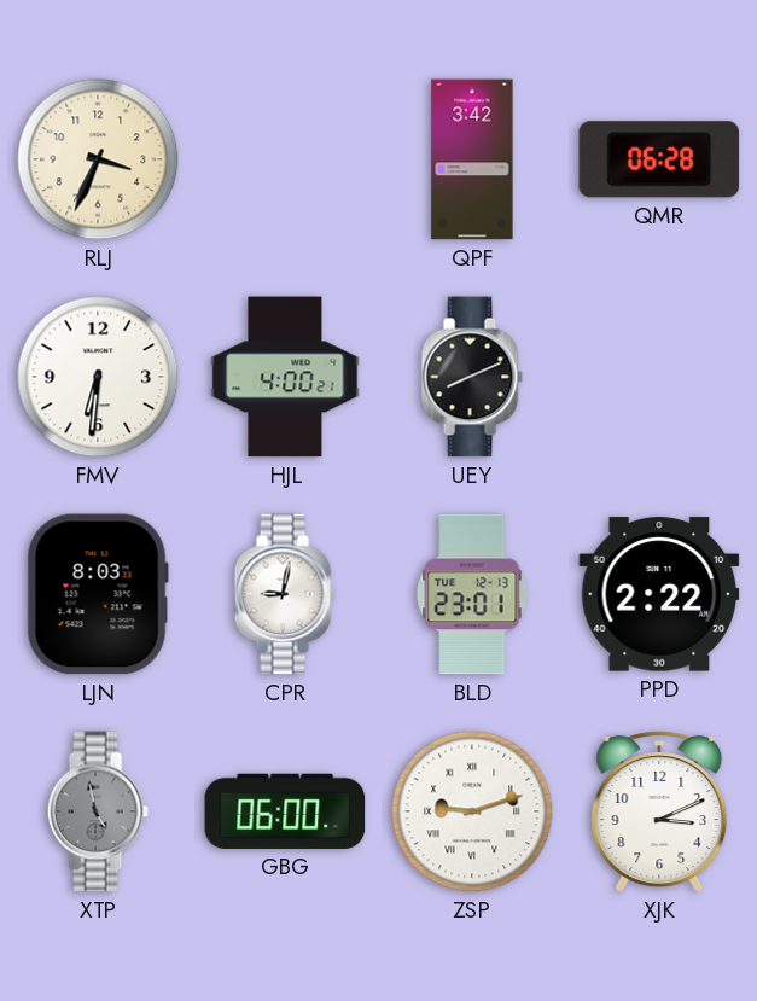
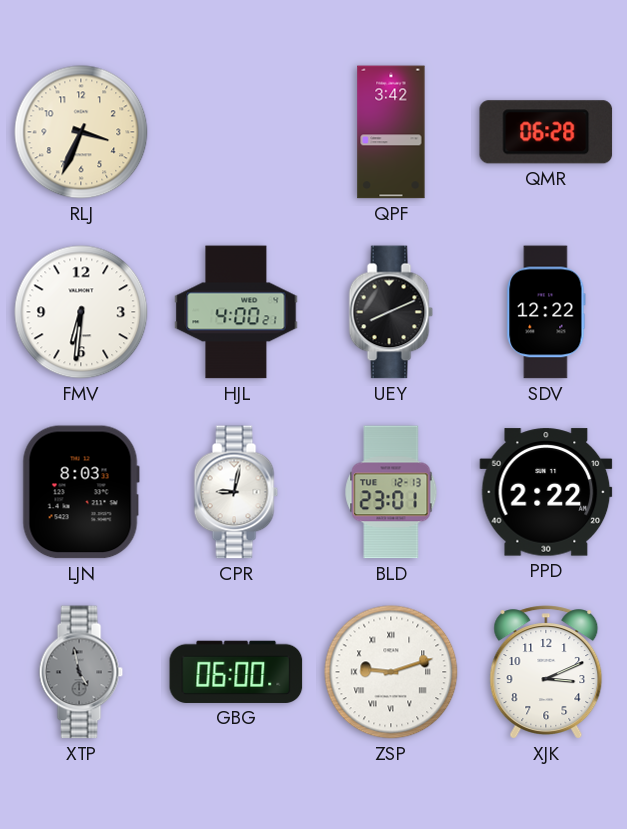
SDV: none -> 12:22
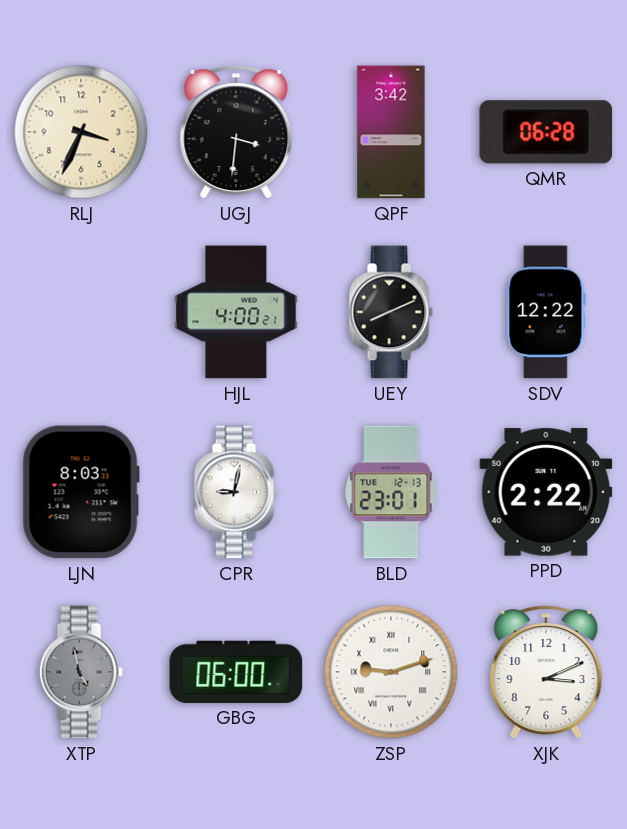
UGJ: none -> 3:31
FMV: 6:31 -> none
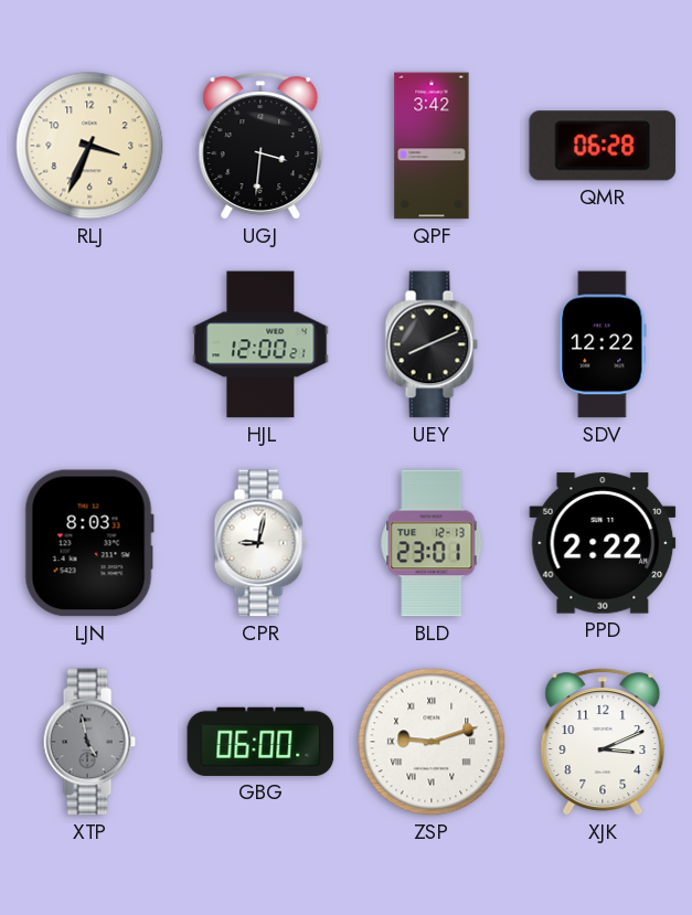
HJL: 4:00 -> 12:00
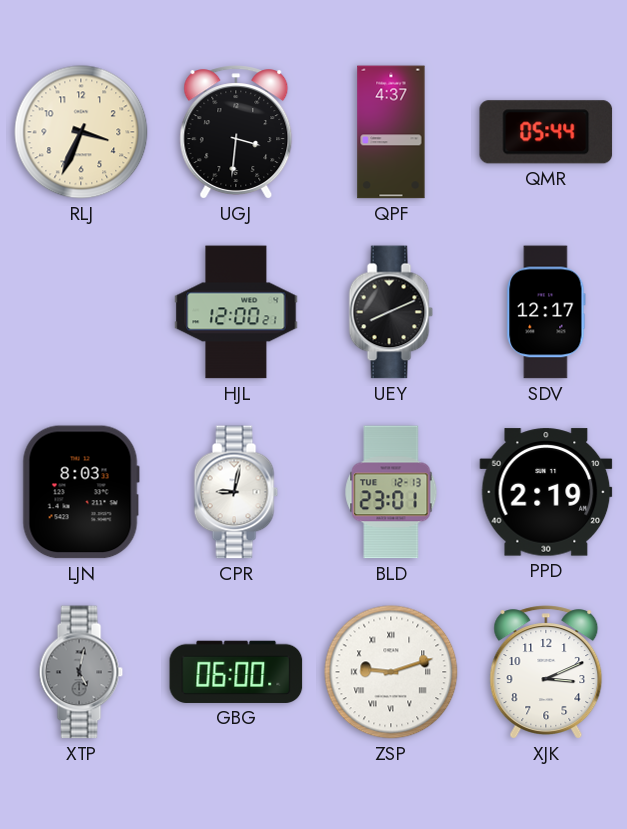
QPF: 3:42 -> 4:37
QMR: 06:28 -> 05:44
SDV: 12:22 -> 12:17
PPD: 2:22 -> 2:19
XTP: 4:58 -> 5:02
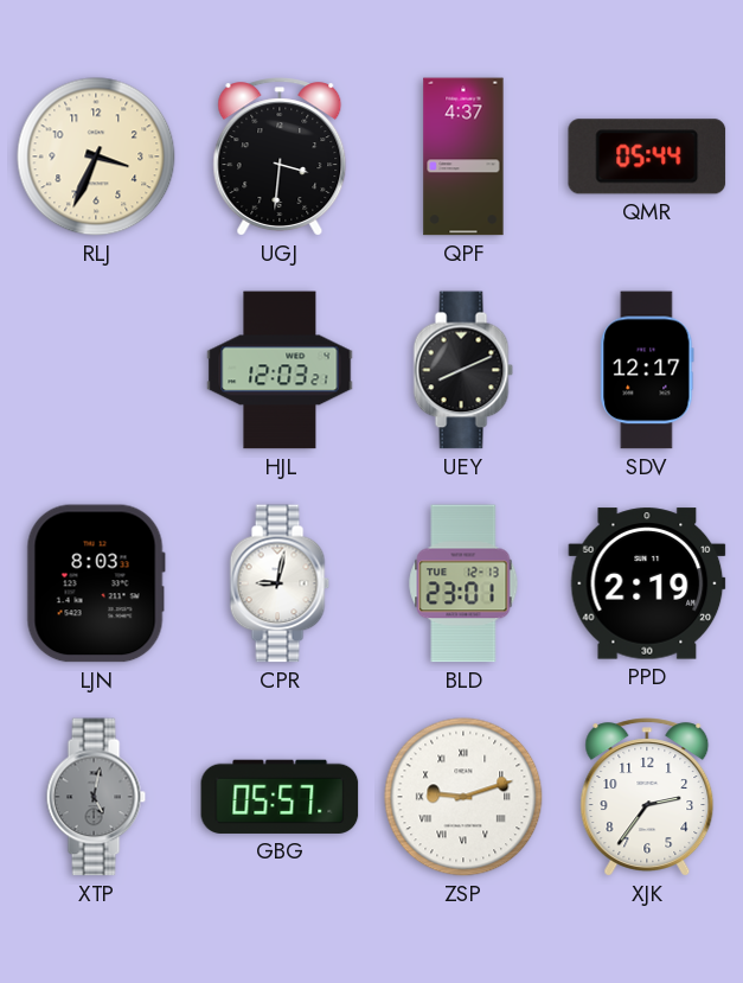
HJL: 12:00 -> 12:03
GBG: 06:00 -> 05:57
XJK: 3:11 -> 2:36
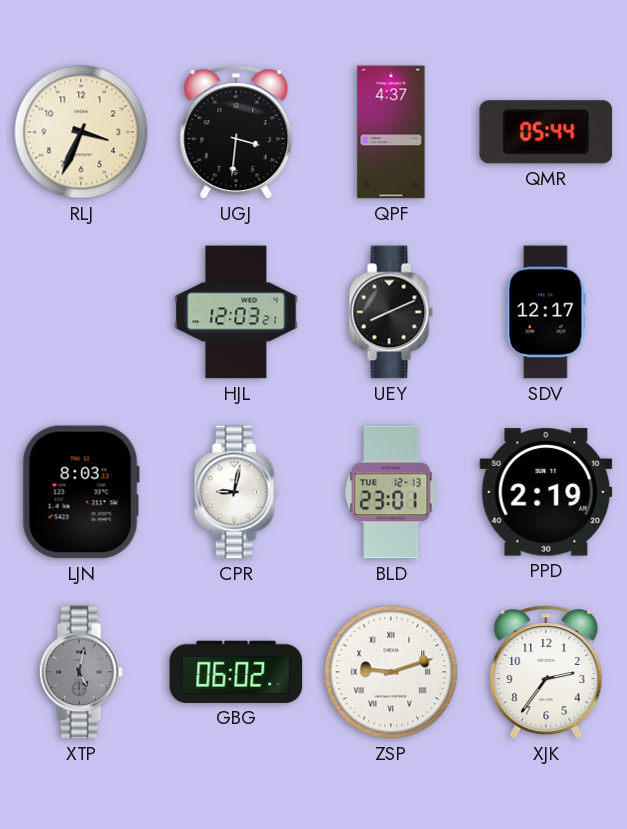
GBG: 05:57 -> 06:02
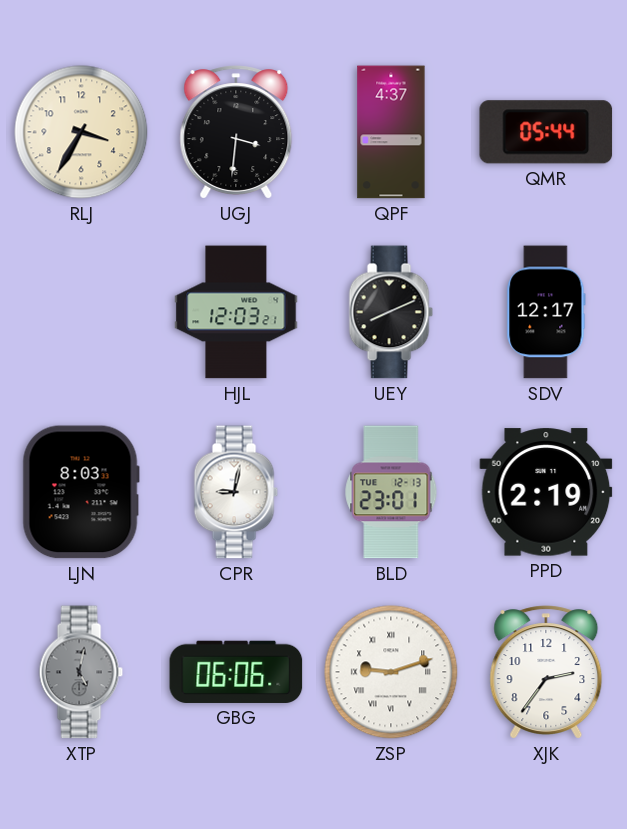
RLJ: 3:34 -> 3:35
GBG: 06:02 -> 06:06
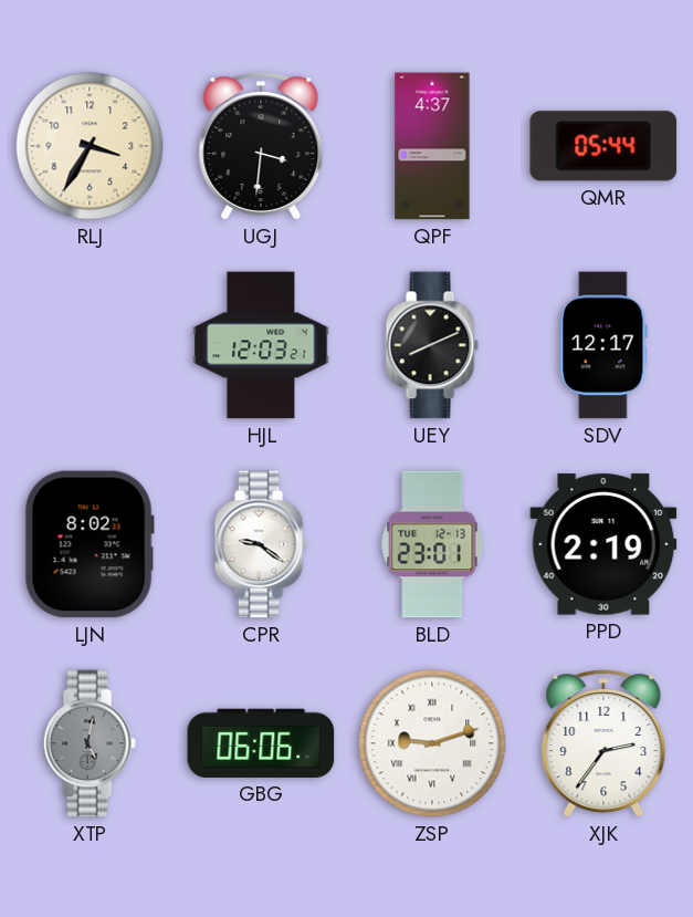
LJN: 8:03 -> 8:02
CPR: 9:02 -> 9:21
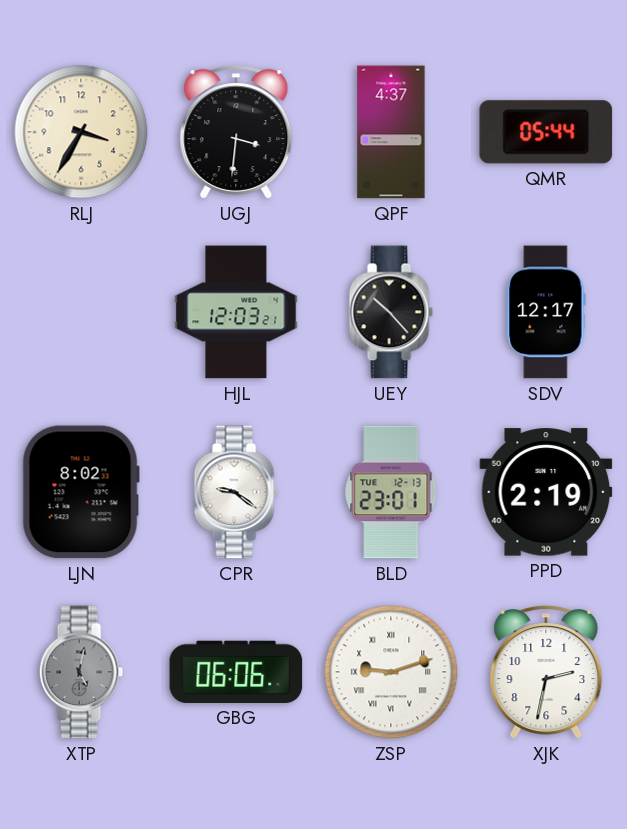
UEY: 8:11 -> 10:23
XJK: 2:36 -> 2:32
